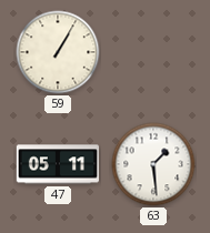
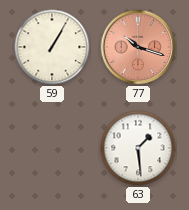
77: none -> 10:18
47: 05:11 -> none
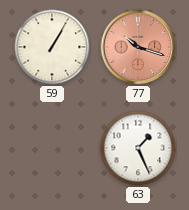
63: 1:29 -> 1:26
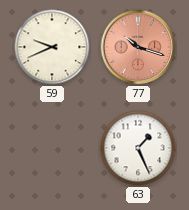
59: 1:05 -> 9:41
